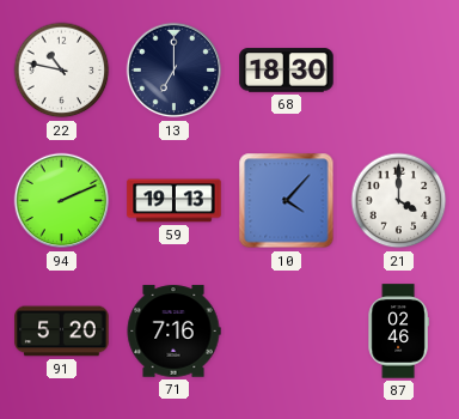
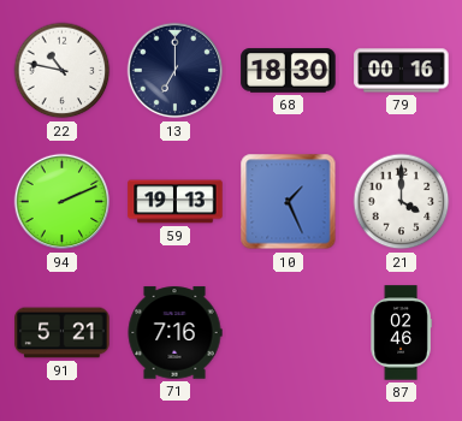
79: none -> 00:16
10: 4:07 -> 1:26
91: 5:20 -> 5:21
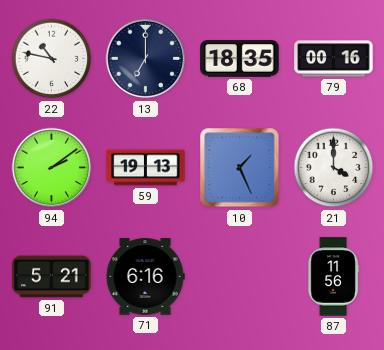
68: 18:30 -> 18:35
94: 2:11 -> 2:09
71: 7:16 -> 6:16
87: 02:46 -> 11:56
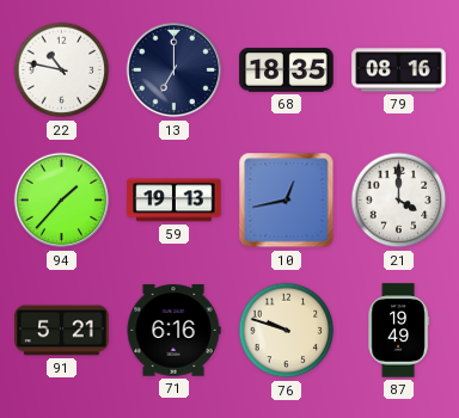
79: 00:16 -> 08:16
94: 2:09 -> 1:37
10: 1:26 -> 12:43
76: none -> 9:48
87: 11:56 -> 19:49
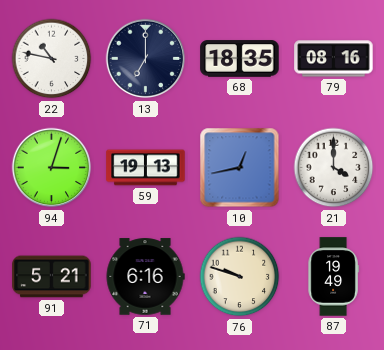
94: 1:37 -> 3:03
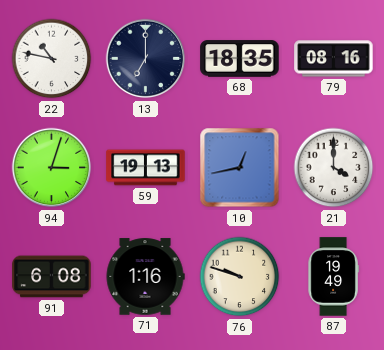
91: 5:21 -> 6:08
71: 6:16 -> 1:16
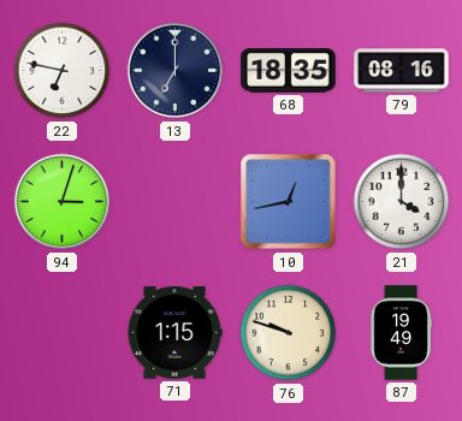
22: 10:47 -> 6:47
59: 19:13 -> none
91: 6:08 -> none
71: 1:16 -> 1:15
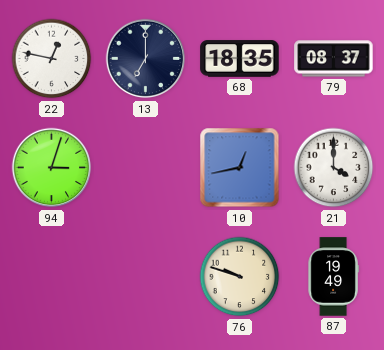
22: 6:47 -> 12:47
79: 08:16 -> 08:37
71: 1:15 -> none
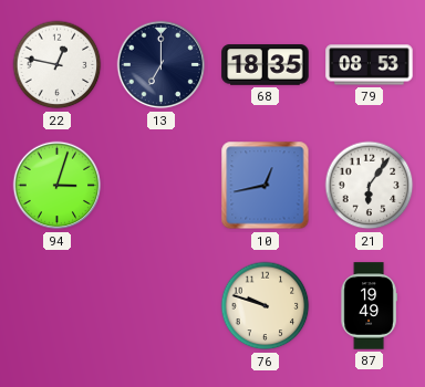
79: 08:37 -> 08:53
21: 4:00 -> 6:06
